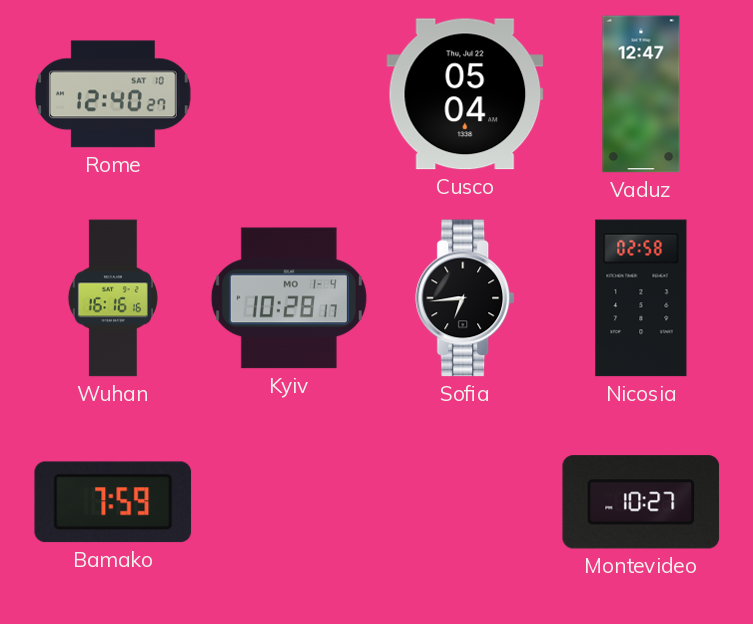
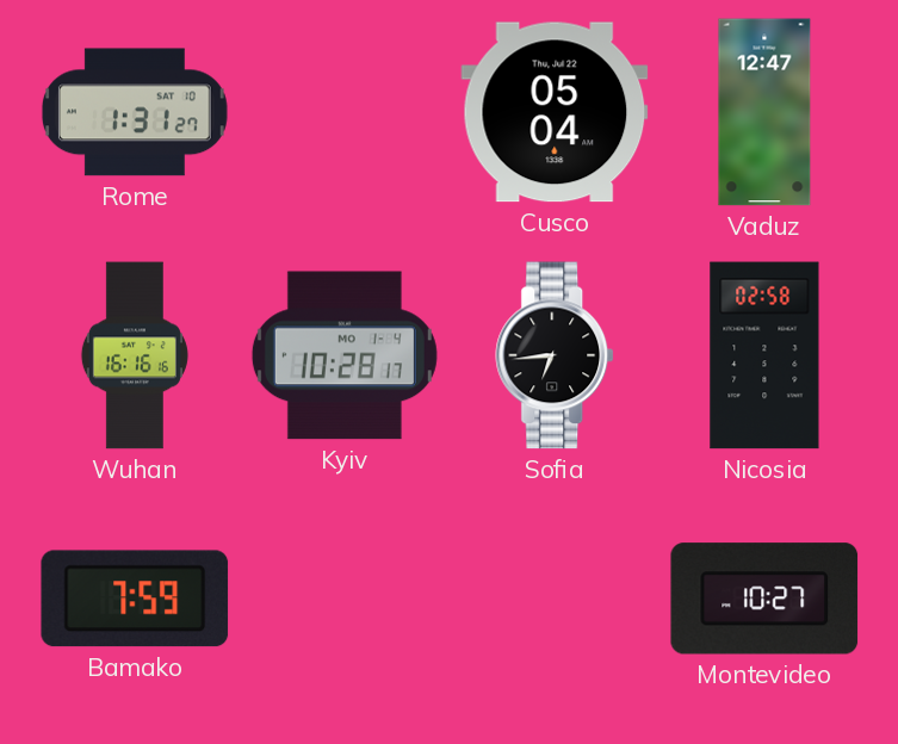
Rome: 12:40 -> 1:31
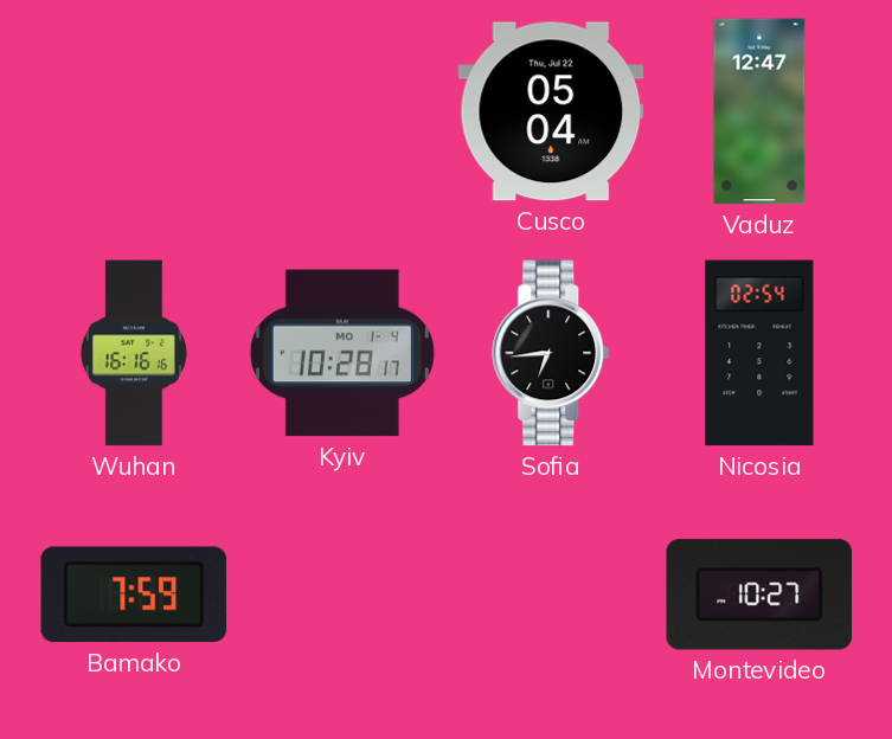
Rome: 1:31 -> none
Nicosia: 02:58 -> 02:54
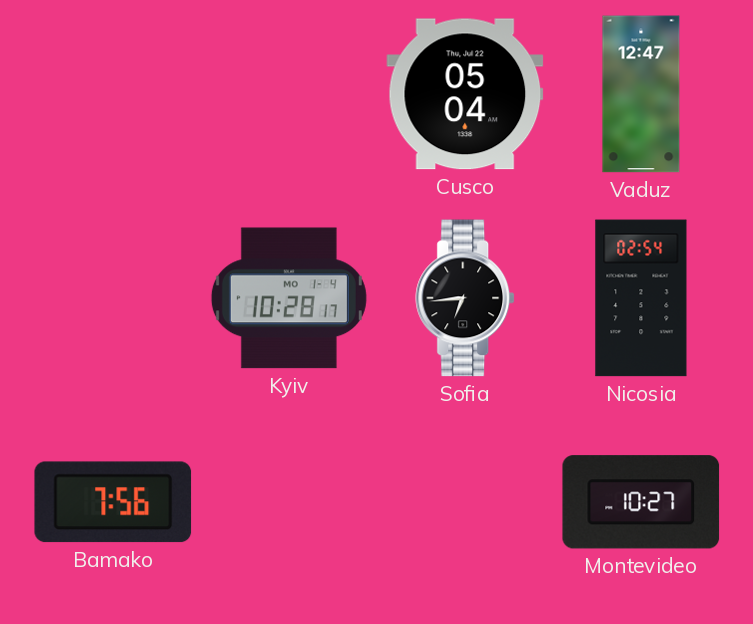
Wuhan: 16:16 -> none
Bamako: 7:59 -> 7:56
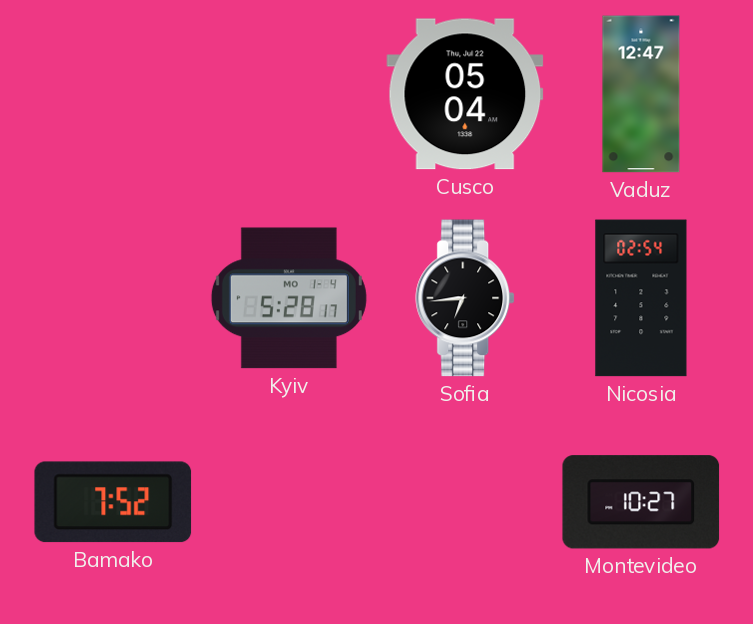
Kyiv: 10:28 -> 5:28
Bamako: 7:56 -> 7:52
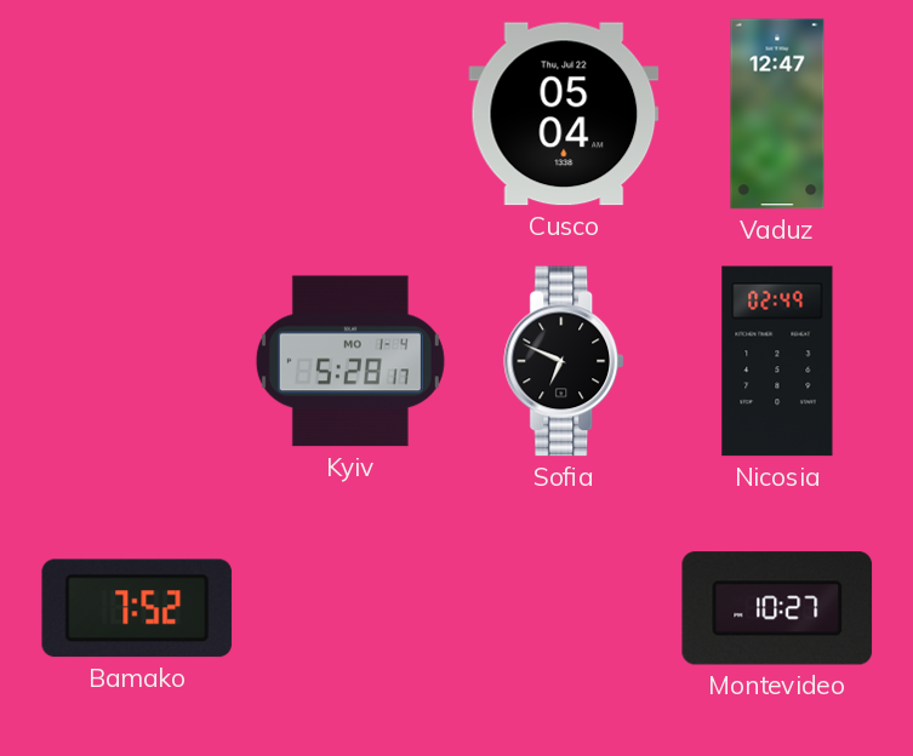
Sofia: 6:44 -> 6:49
Nicosia: 02:54 -> 02:49
